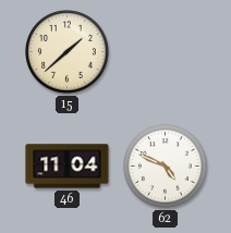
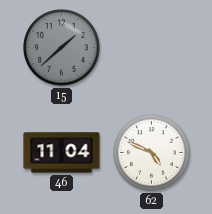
15 dial: cream -> grey
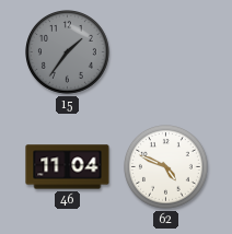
15: 1:38 -> 1:36
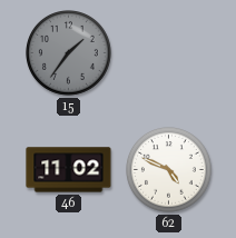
46: 11:04 -> 11:02
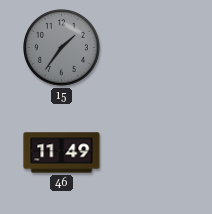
46: 11:02 -> 11:49
62: 4:49 -> none
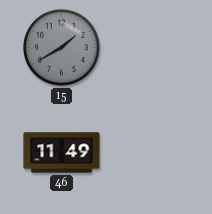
15: 1:36 -> 1:40
